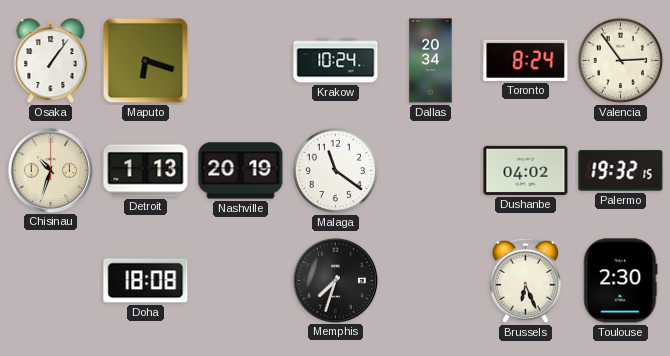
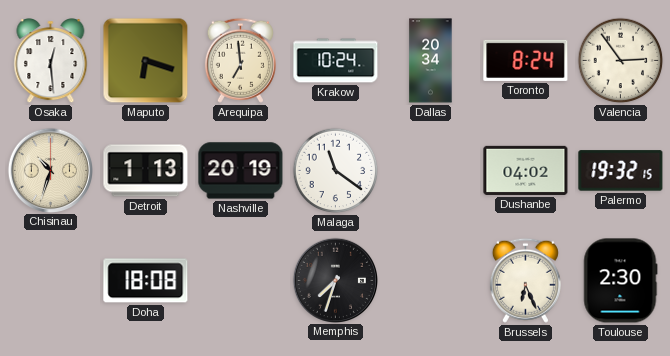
Osaka: 1:06 -> 12:29
Arequipa: none -> 6:59
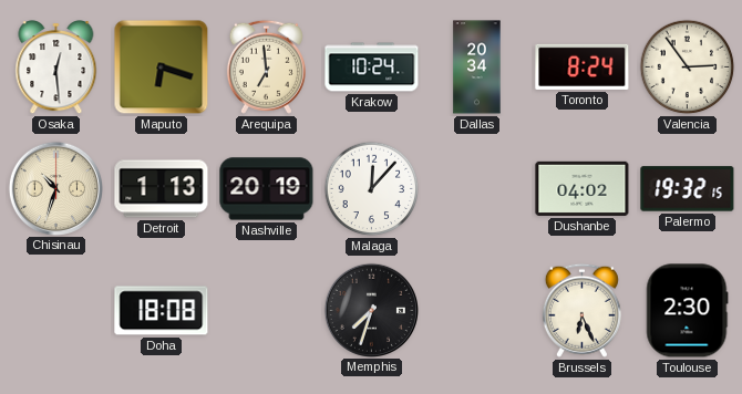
Malaga: 11:21 -> 12:07
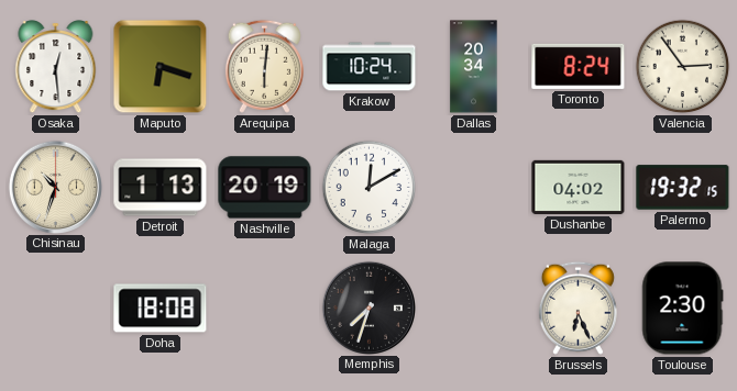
Arequipa: 6:59 -> 6:01
Malaga: 12:07 -> 12:10
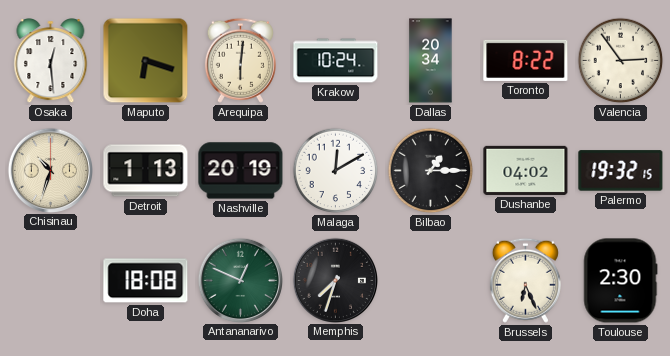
Toronto: 8:24 -> 8:22
Bilbao: none -> 1:15
Antananarivo: none -> 12:49
